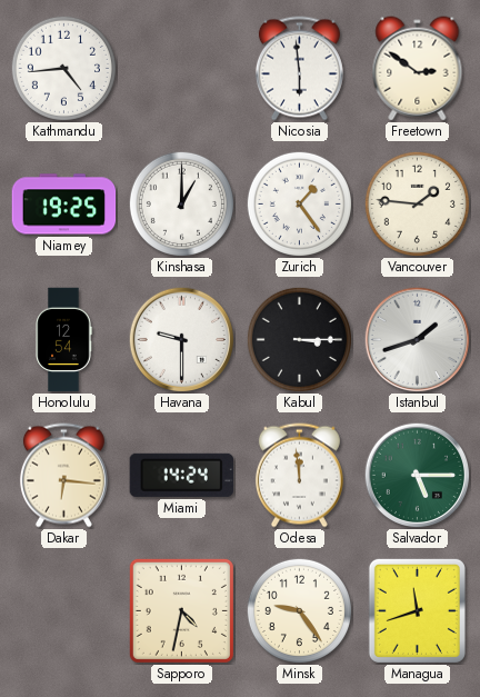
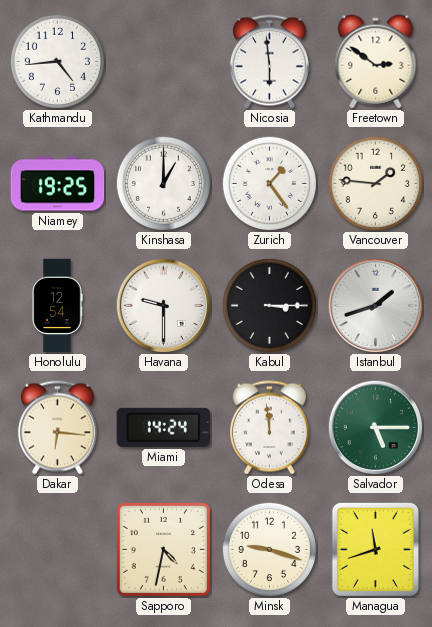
Minsk: 9:24 -> 9:18
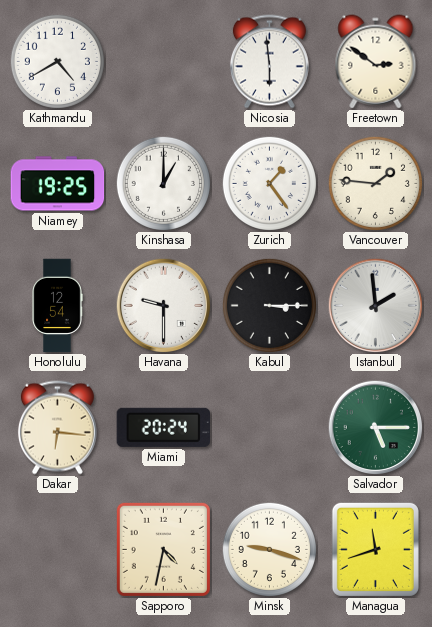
Kathmandu: 4:44 -> 4:40
Istanbul: 1:42 -> 1:59
Miami: 14:24 -> 20:24
Odesa: 11:59 -> none
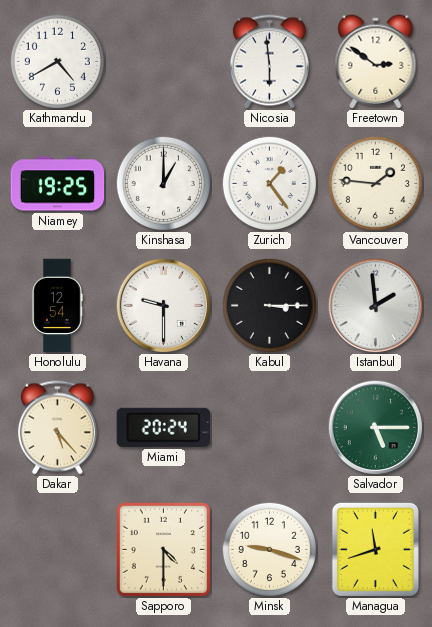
Dakar: 6:16 -> 5:23
Sapporo: 4:32 -> 4:30
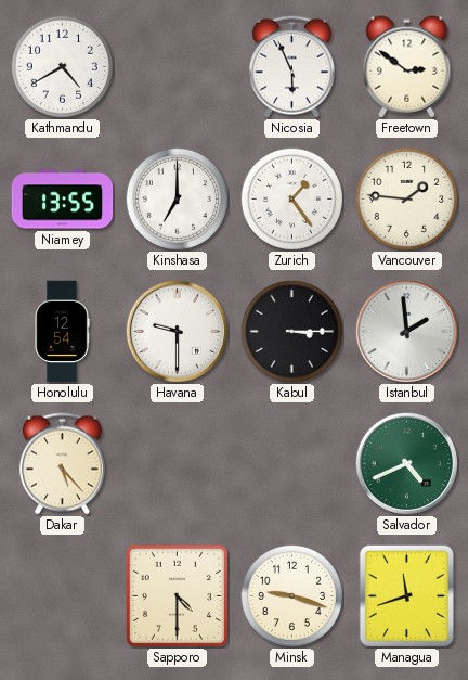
Nicosia: 5:59 -> 5:56
Niamey: 19:25 -> 13:55
Kinshasa: 1:00 -> 7:00
Miami: 20:24 -> none
Salvador: 5:15 -> 4:41
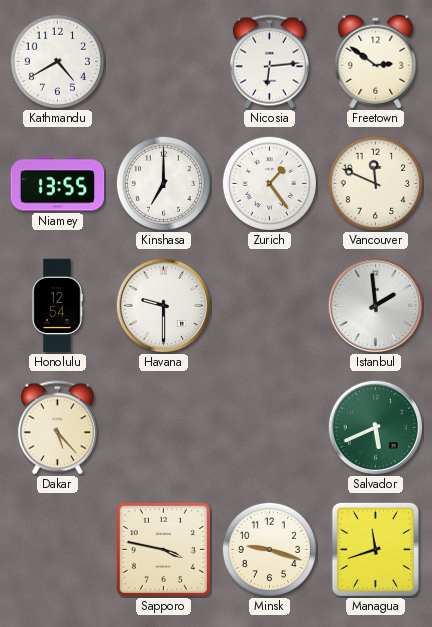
Nicosia: 5:56 -> 6:14
Vancouver: 1:46 -> 11:49
Kabul: 3:15 -> none
Salvador: 4:41 -> 5:41
Sapporo: 4:30 -> 3:47
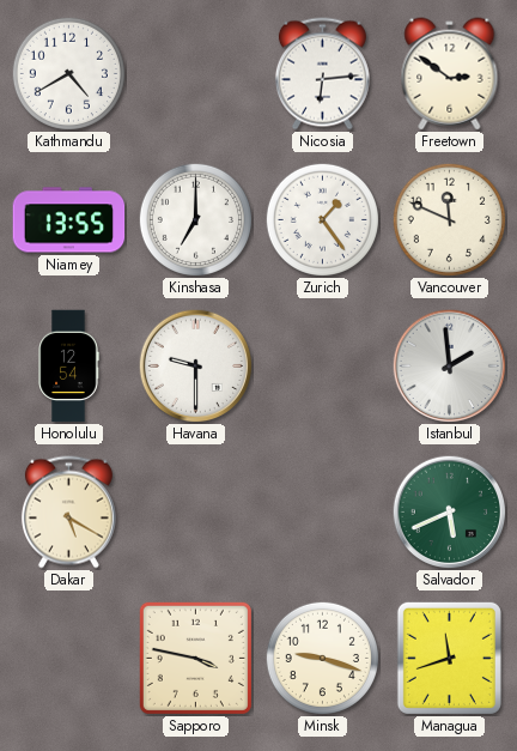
Dakar: 5:23 -> 5:20
